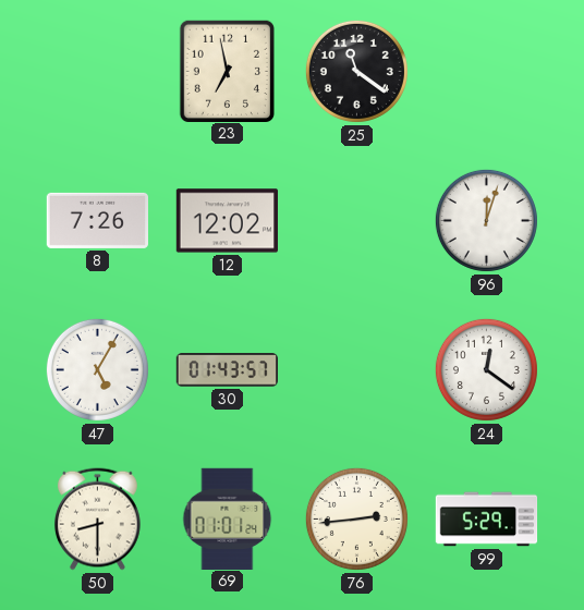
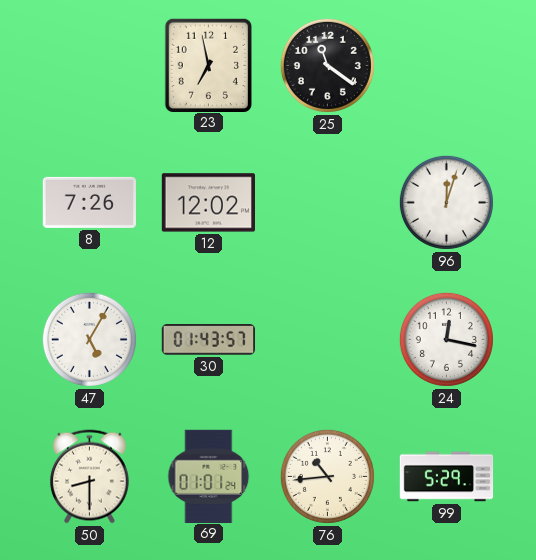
24: 12:21 -> 12:17
76: 2:44 -> 10:44
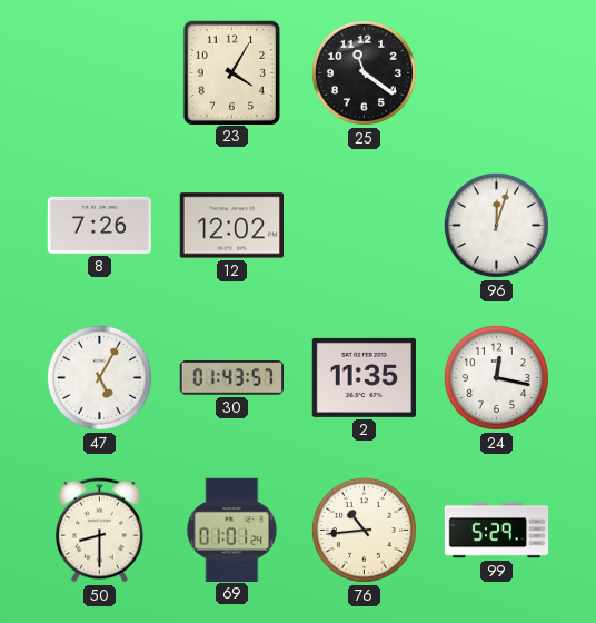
23: 6:58 -> 4:05
2: none -> 11:35
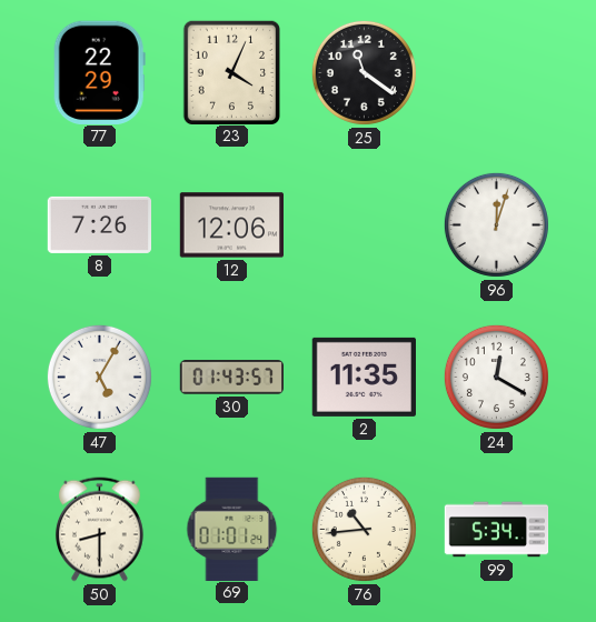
77: none -> 22:29
23: 4:05 -> 4:04
12: 12:02 -> 12:06
24: 12:17 -> 12:20
99: 5:29 -> 5:34
